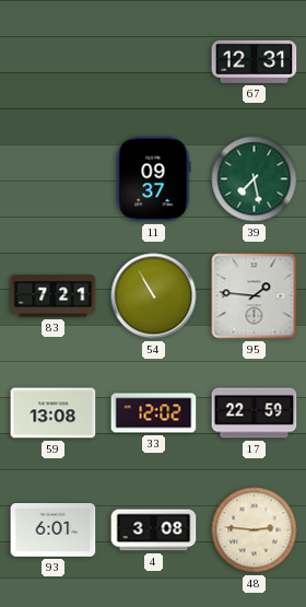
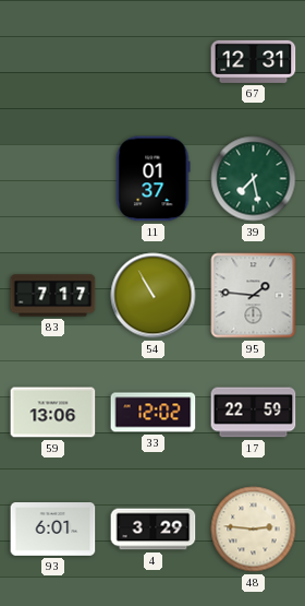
11: 09:37 -> 01:37
83: 7:21 -> 7:17
59: 13:08 -> 13:06
4: 3:08 -> 3:29
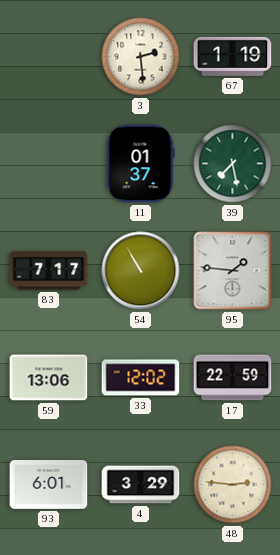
3: none -> 2:29
67: 12:31 -> 1:19
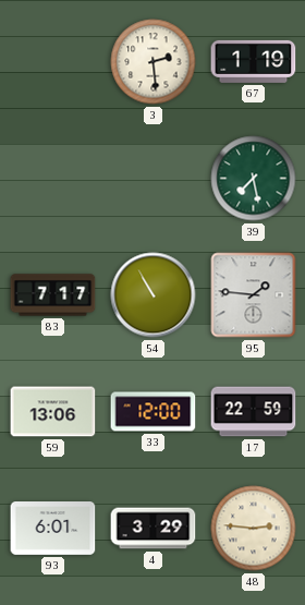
11: 01:37 -> none
33: 12:02 -> 12:00
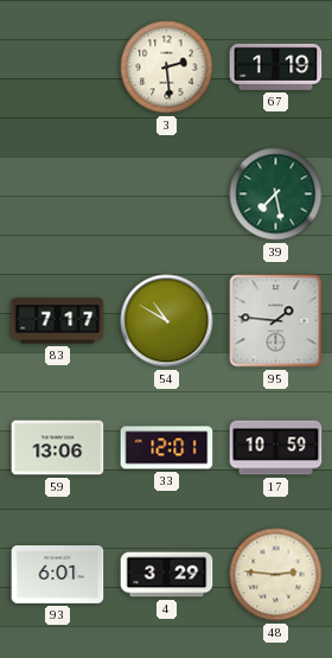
54: 10:55 -> 10:50
33: 12:00 -> 12:01
17: 22:59 -> 10:59
